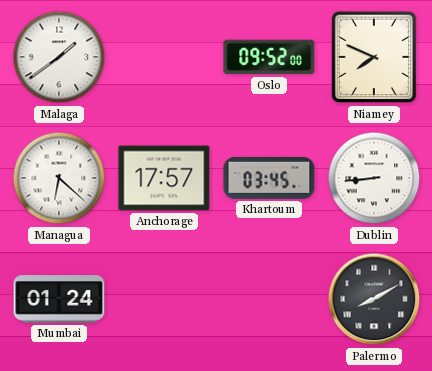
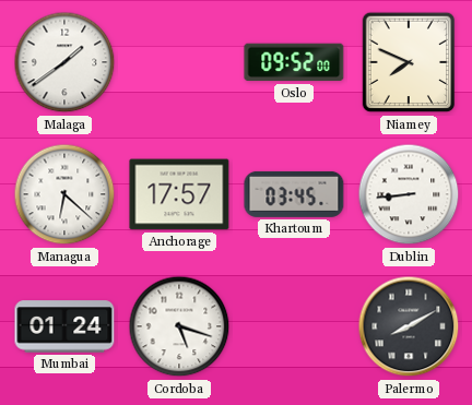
Cordoba: none -> 5:18
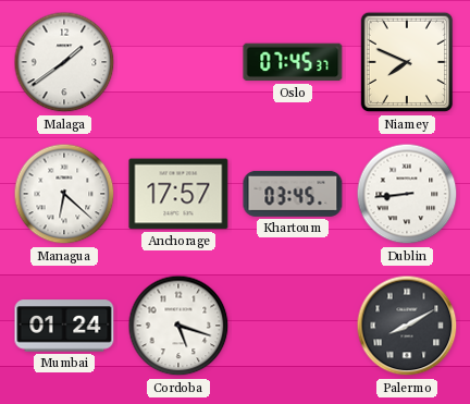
Oslo: 09:52 -> 07:45
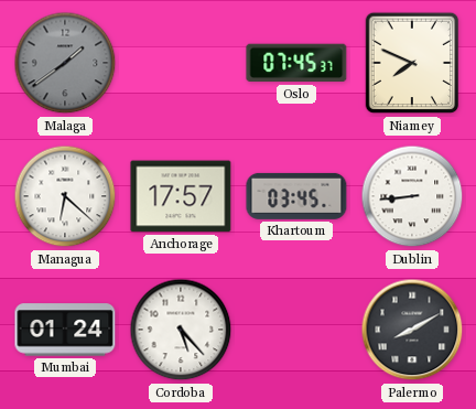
Malaga dial: white -> grey
Cordoba: 5:18 -> 5:23
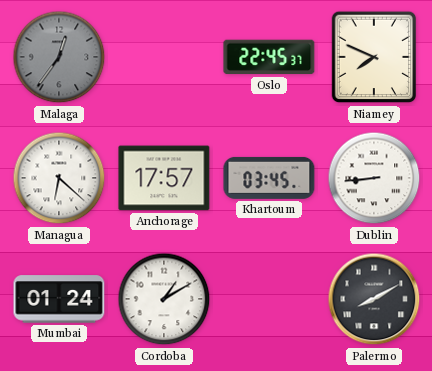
Malaga: 1:39 -> 12:36
Oslo: 07:45 -> 22:45
Cordoba: 5:23 -> 1:10
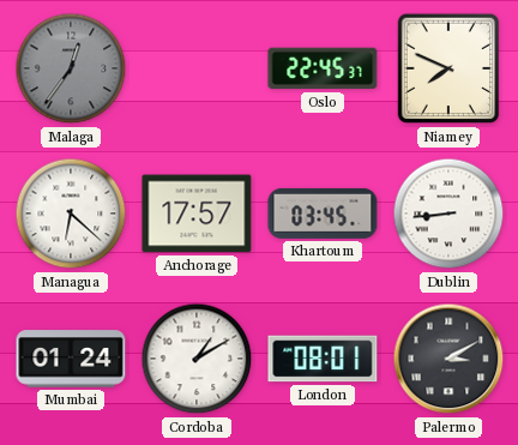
London: none -> 08:01
Palermo: 8:10 -> 3:10
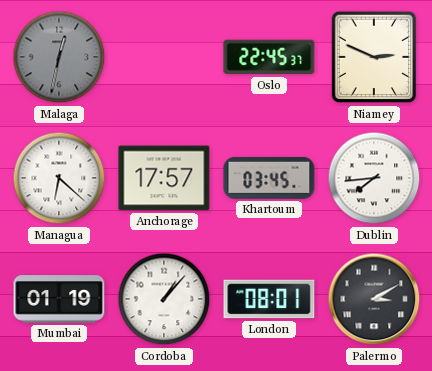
Malaga: 12:36 -> 12:32
Niamey: 7:49 -> 2:49
Dublin: 8:44 -> 7:44
Mumbai: 01:24 -> 01:19
Cordoba: 1:10 -> 1:07
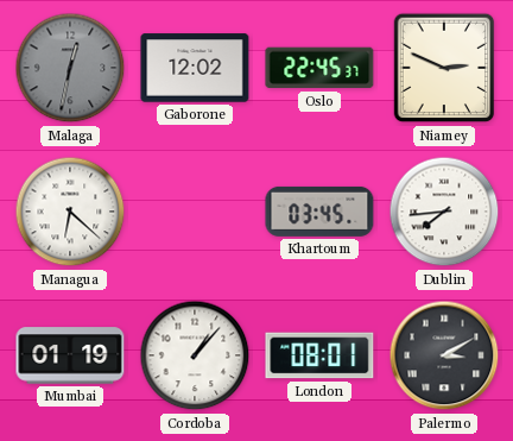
Gaborone: none -> 12:02
Anchorage: 17:57 -> none
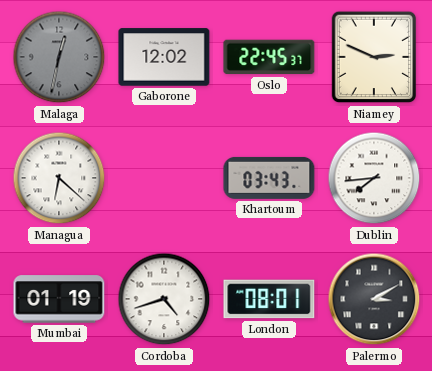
Khartoum: 03:45 -> 03:43
Cordoba: 1:07 -> 4:42
